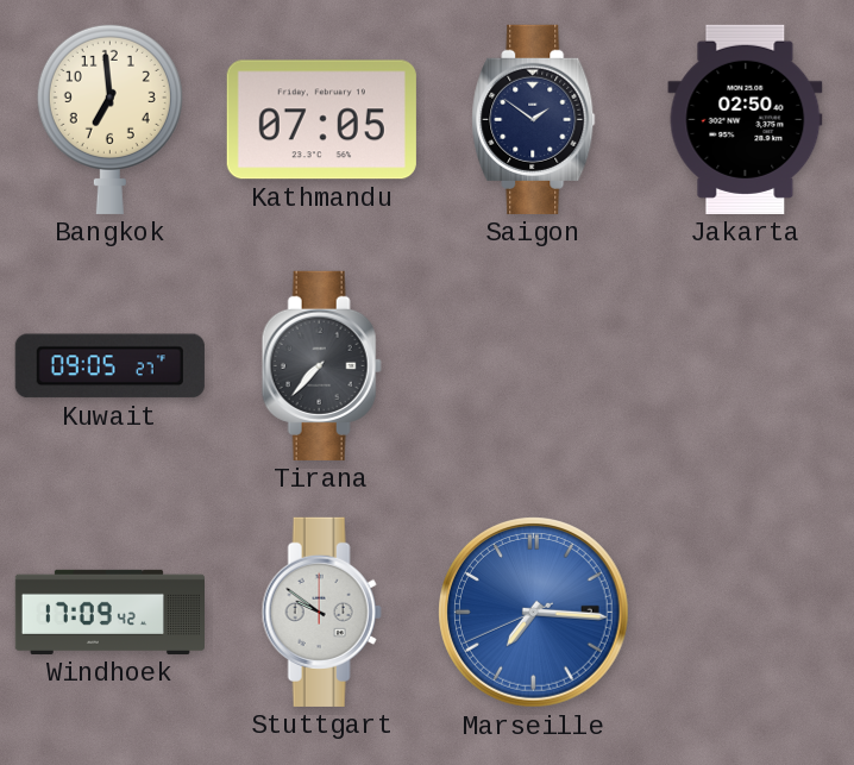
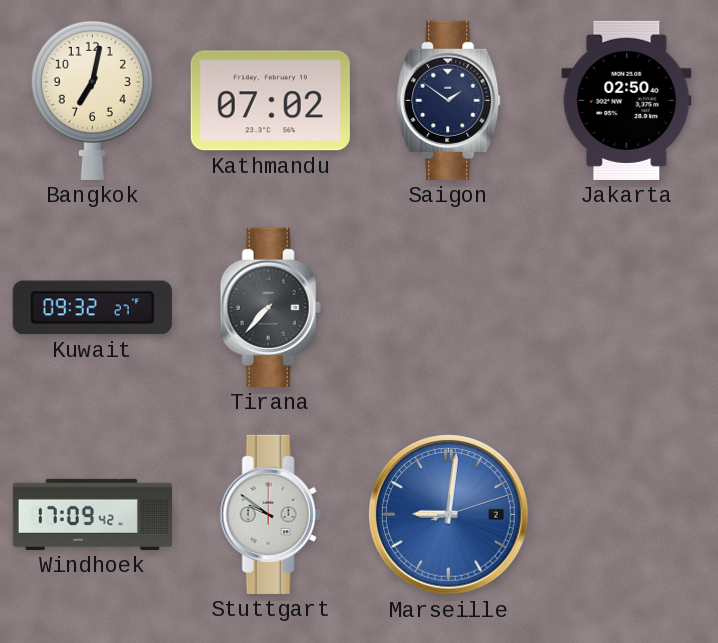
Bangkok: 6:59 -> 7:02
Kathmandu: 07:05 -> 07:02
Kuwait: 09:05 -> 09:32
Marseille: 7:15 -> 9:01
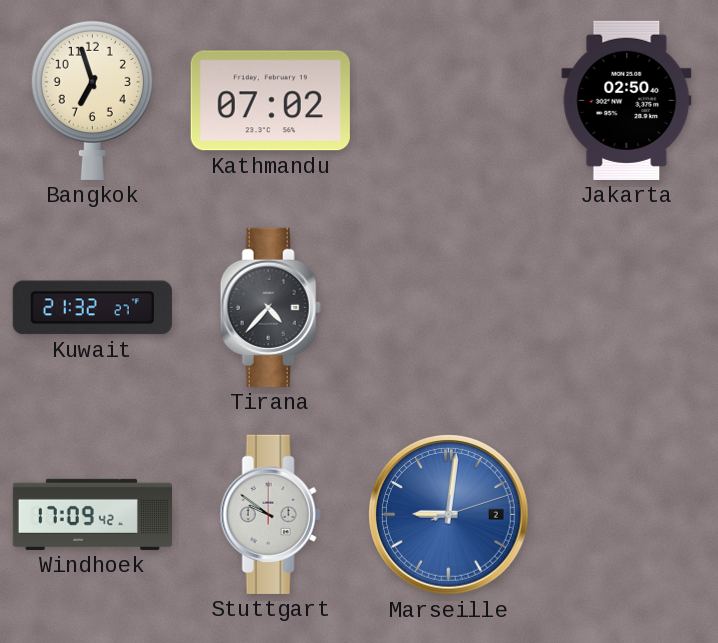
Bangkok: 7:02 -> 6:57
Saigon: 1:51 -> none
Kuwait: 09:32 -> 21:32
Tirana: 7:37 -> 4:37
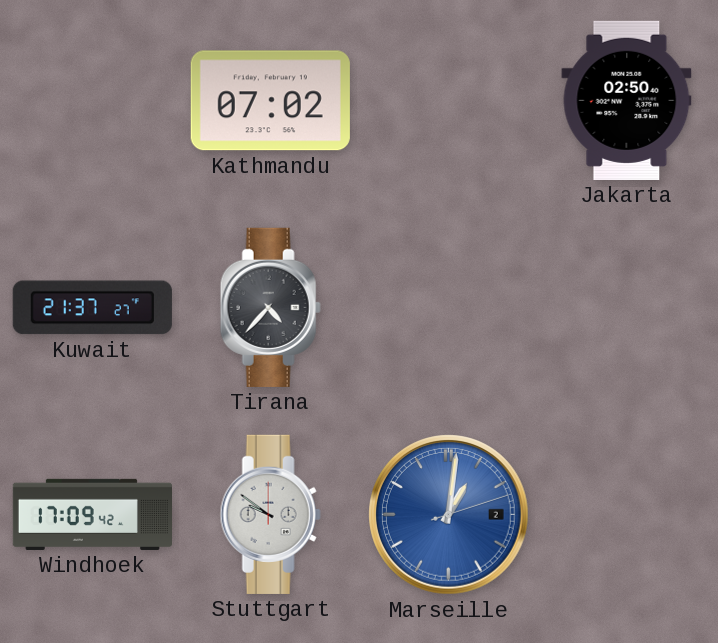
Bangkok: 6:57 -> none
Kuwait: 21:32 -> 21:37
Marseille: 9:01 -> 1:01
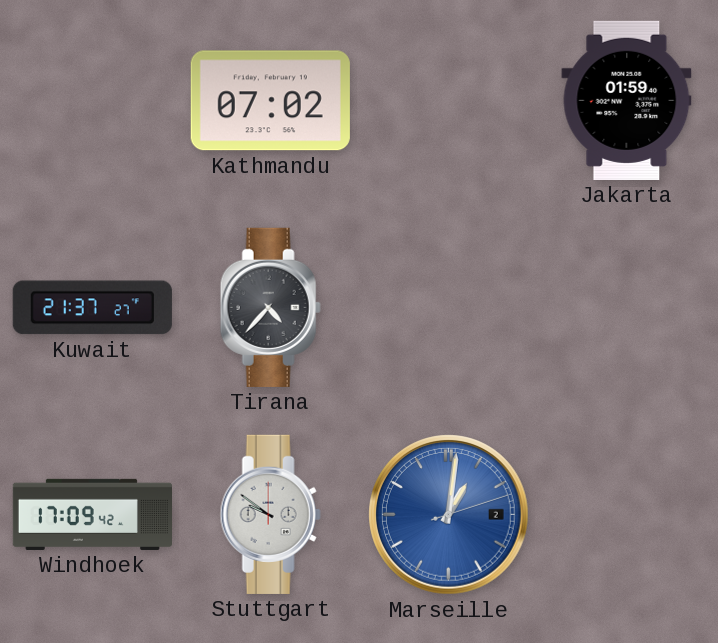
Jakarta: 02:50 -> 01:59
